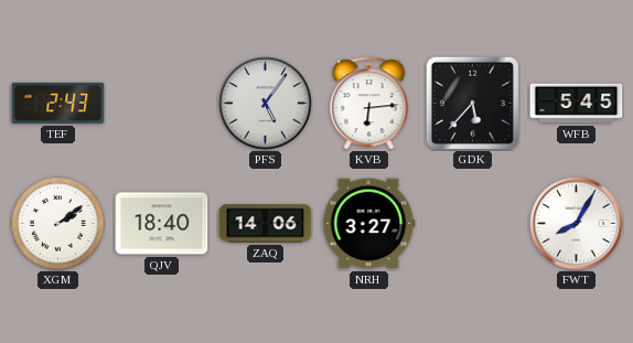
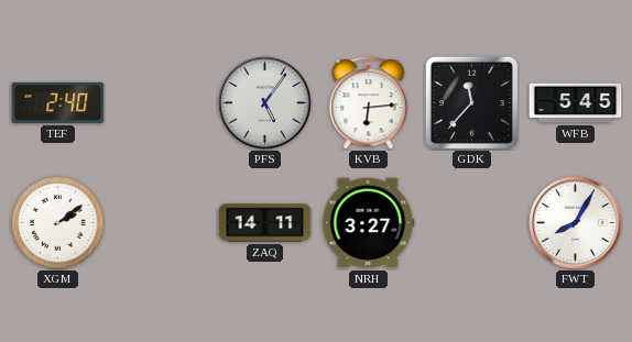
TEF: 2:43 -> 2:40
GDK: 5:37 -> 11:37
QJV: 18:40 -> none
ZAQ: 14:06 -> 14:11
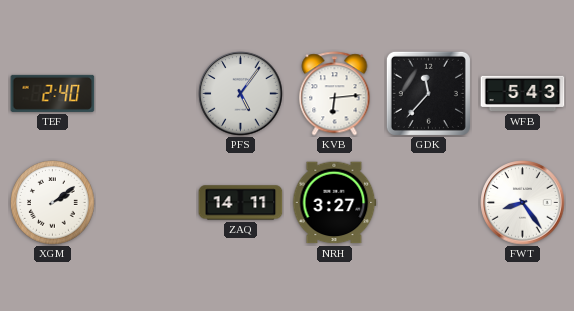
WFB: 5:45 -> 5:43
FWT: 8:05 -> 8:24
